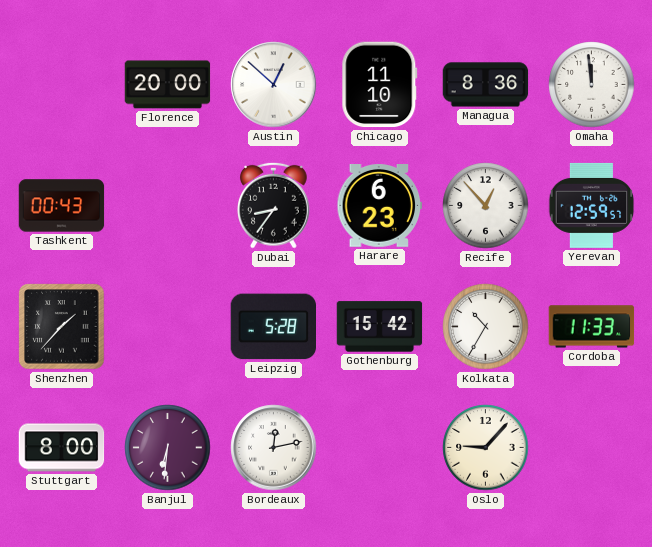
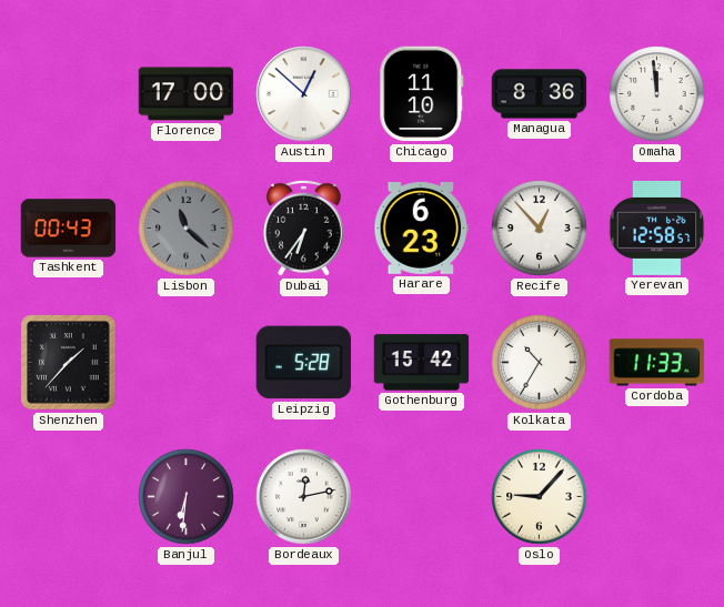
Florence: 20:00 -> 17:00
Lisbon: none -> 11:22
Dubai: 8:36 -> 6:36
Yerevan: 12:59 -> 12:58
Stuttgart: 8:00 -> none
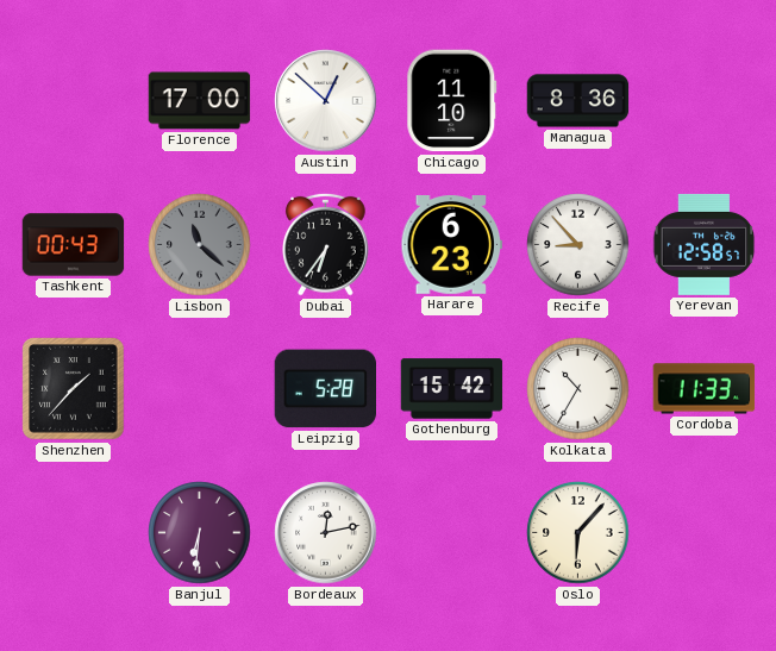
Omaha: 11:59 -> none
Recife: 12:53 -> 8:53
Oslo: 9:07 -> 6:07
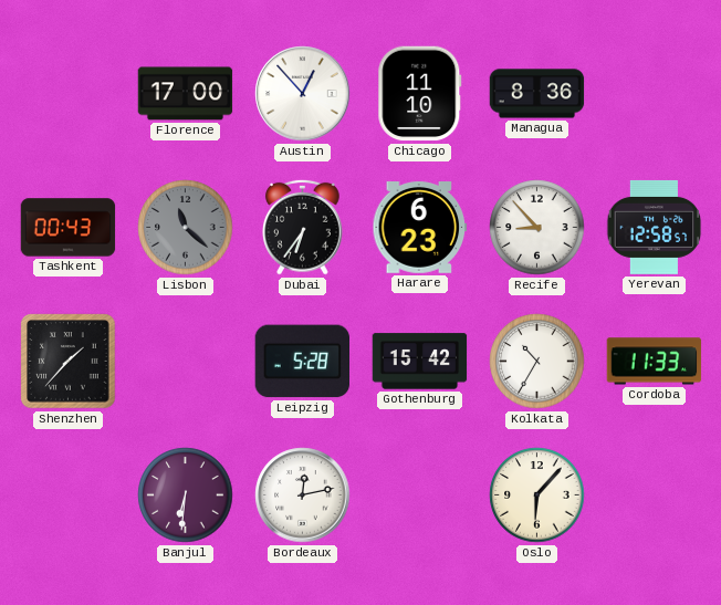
Austin: 12:52 -> 12:53
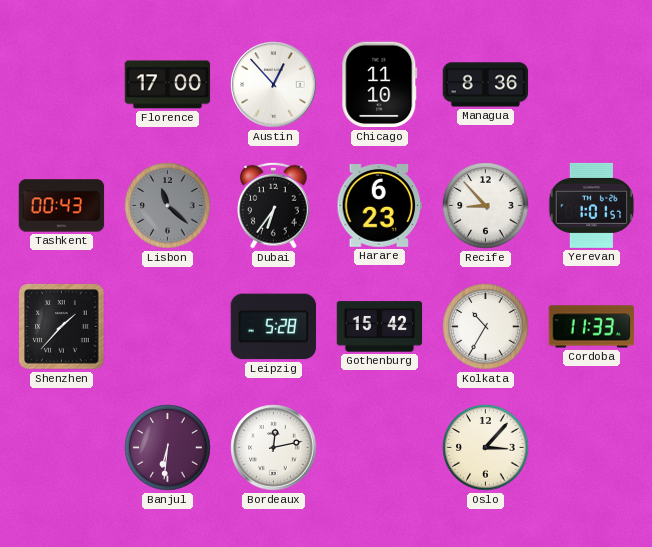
Yerevan: 12:58 -> 1:01
Oslo: 6:07 -> 3:07
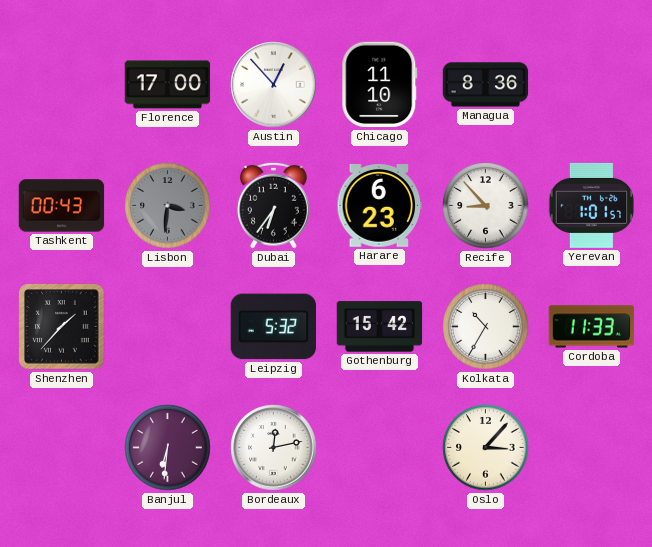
Lisbon: 11:22 -> 3:31
Leipzig: 5:28 -> 5:32
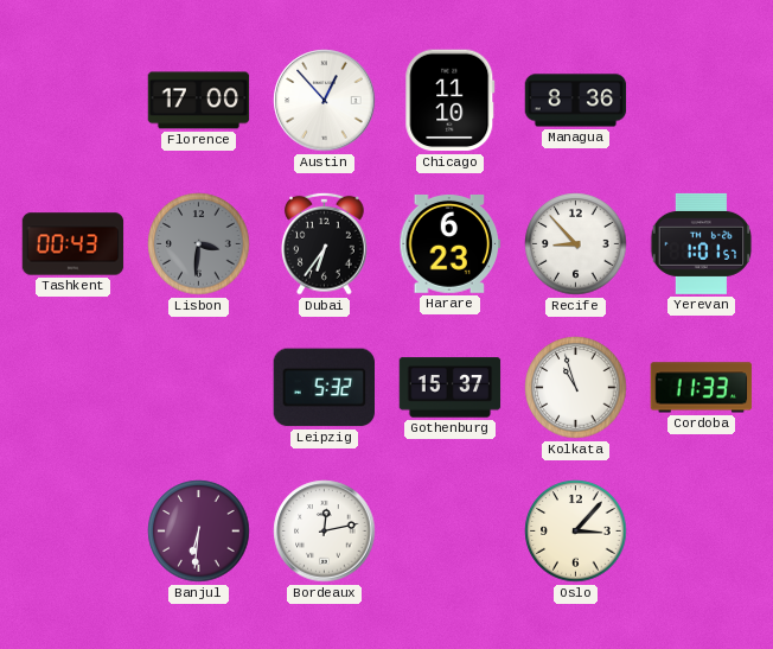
Shenzhen: 1:37 -> none
Gothenburg: 15:42 -> 15:37
Kolkata: 10:35 -> 10:57
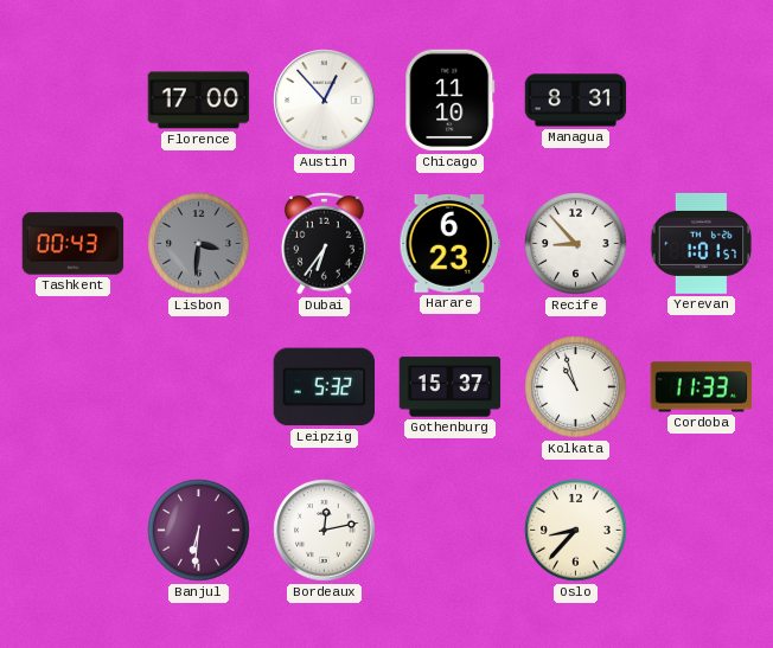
Managua: 8:36 -> 8:31
Oslo: 3:07 -> 8:37
